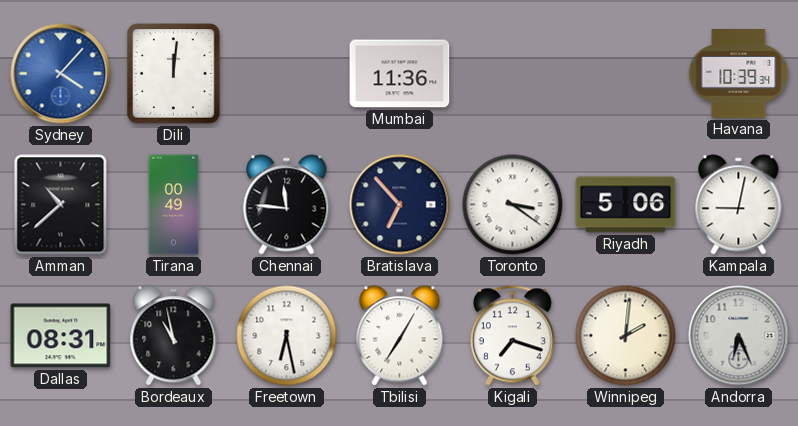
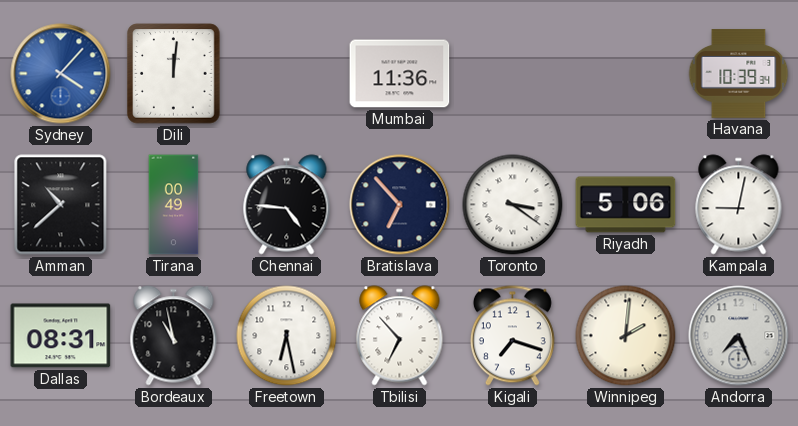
Chennai: 11:46 -> 4:46
Tbilisi: 7:05 -> 6:53
Andorra: 6:26 -> 7:26
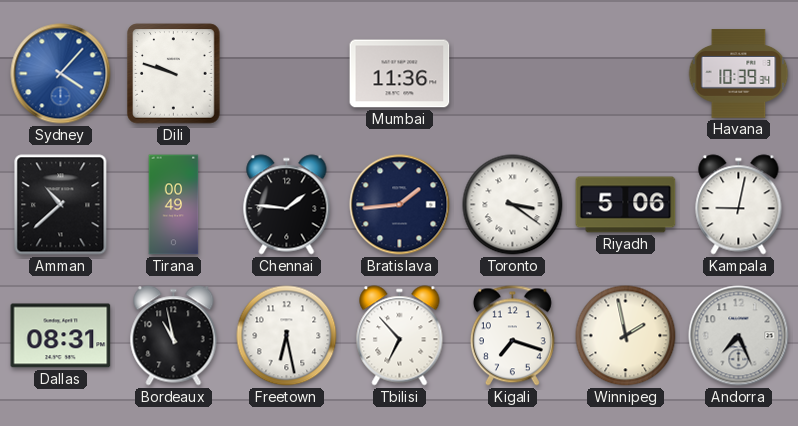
Dili: 12:01 -> 9:48
Chennai: 4:46 -> 1:46
Bratislava: 6:53 -> 1:44
Winnipeg: 2:01 -> 1:58
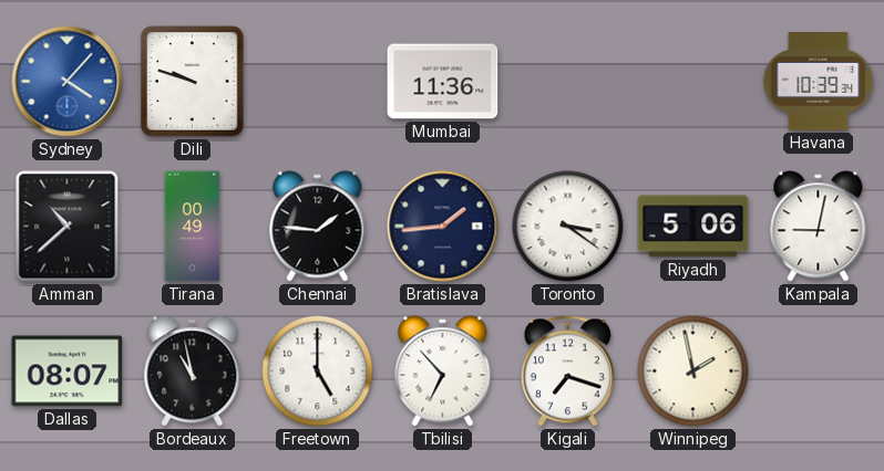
Dallas: 08:31 -> 08:07
Freetown: 6:28 -> 5:00
Andorra: 7:26 -> none
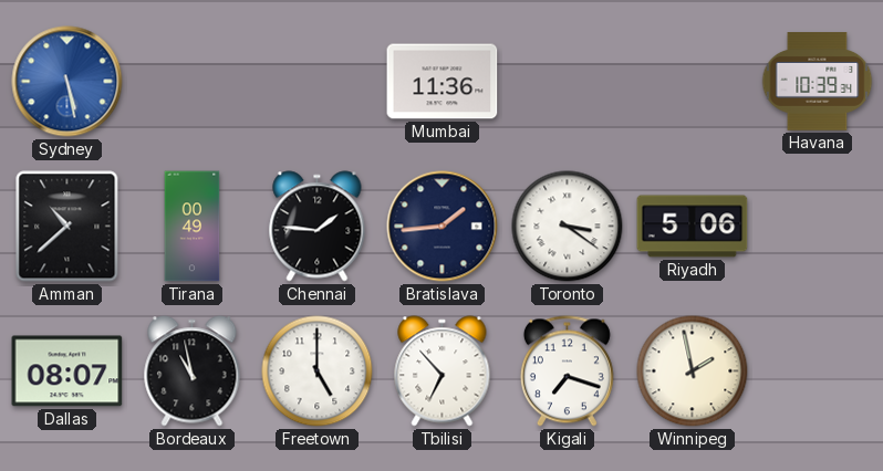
Sydney: 4:07 -> 5:28
Dili: 9:48 -> none
Kampala: 9:02 -> none
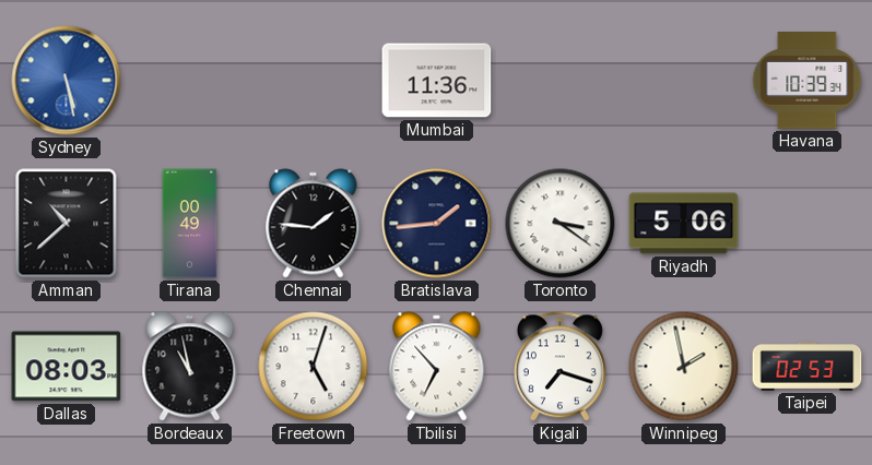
Dallas: 08:07 -> 08:03
Freetown: 5:00 -> 5:03
Taipei: none -> 02:53
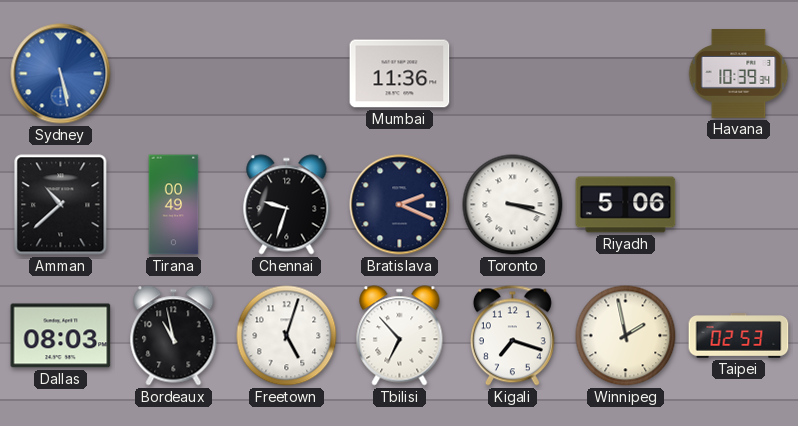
Chennai: 1:46 -> 9:33
Bratislava: 1:44 -> 2:19
Toronto: 3:21 -> 3:18
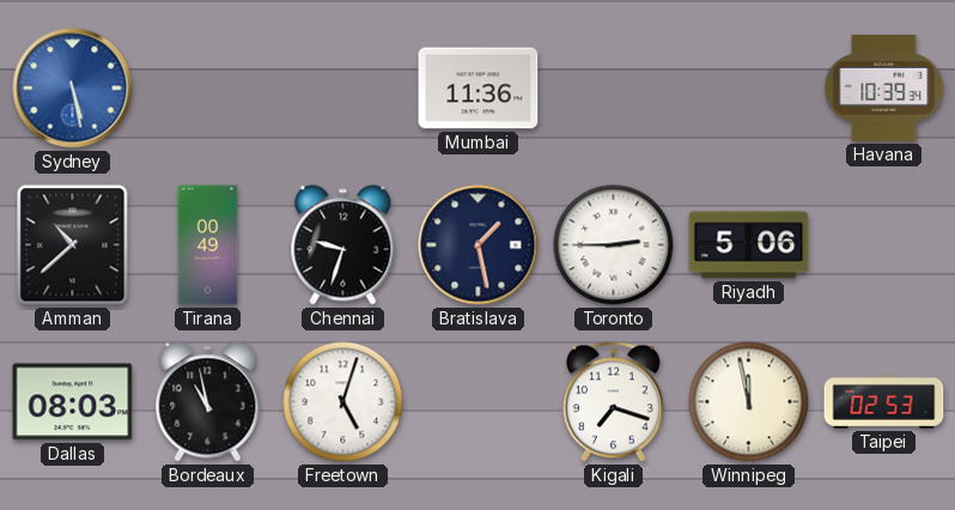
Bratislava: 2:19 -> 1:28
Toronto: 3:18 -> 2:45
Tbilisi: 6:53 -> none
Winnipeg: 1:58 -> 11:58
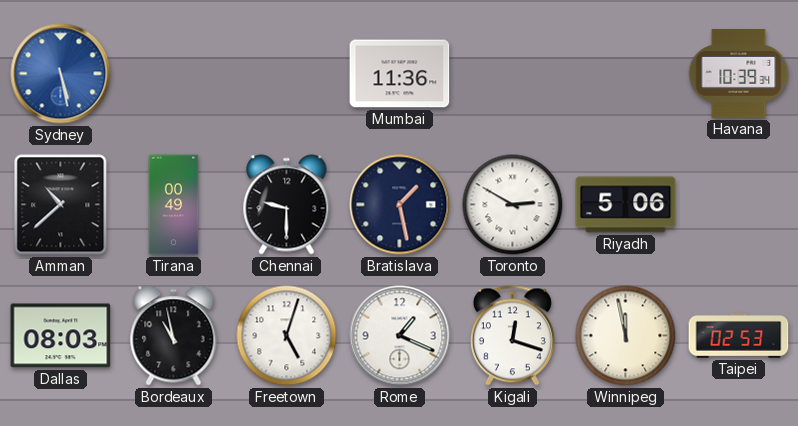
Chennai: 9:33 -> 9:30
Toronto: 2:45 -> 2:50
Rome: none -> 1:19
Kigali: 7:18 -> 12:18
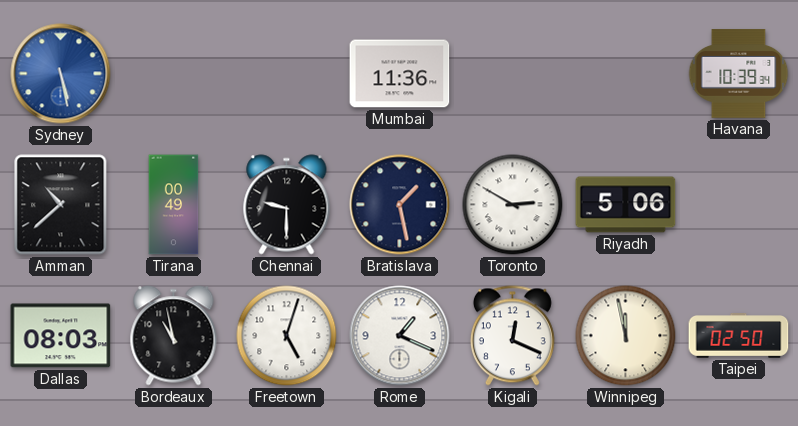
Kigali: 12:18 -> 12:19
Taipei: 02:53 -> 02:50
